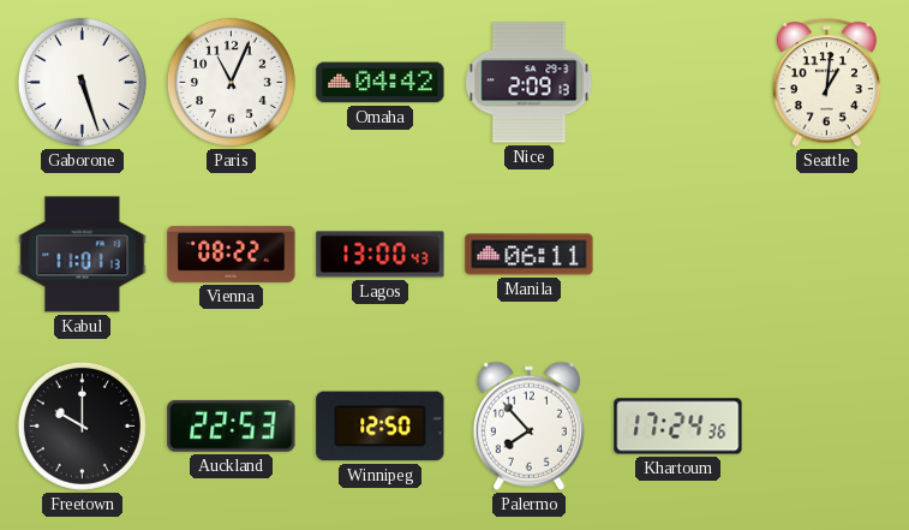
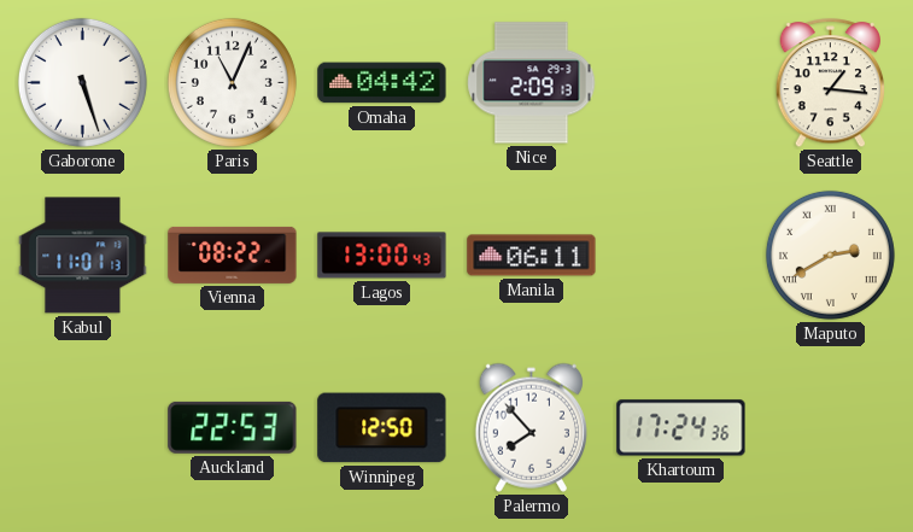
Seattle: 1:01 -> 1:16
Maputo: none -> 2:40
Freetown: 10:00 -> none
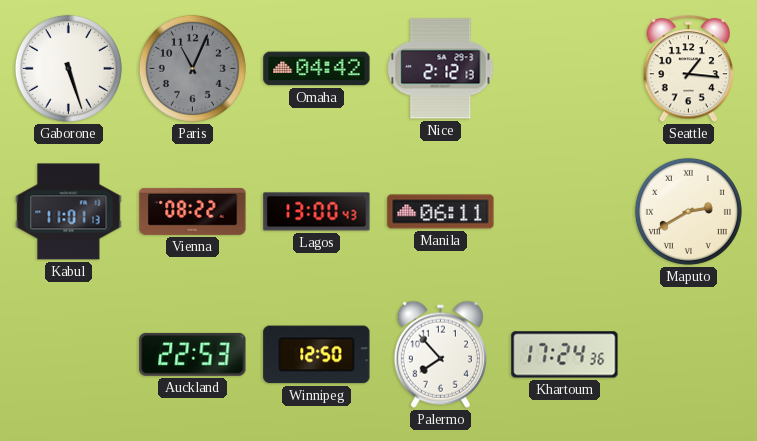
Paris dial: white -> grey
Nice: 2:09 -> 2:12
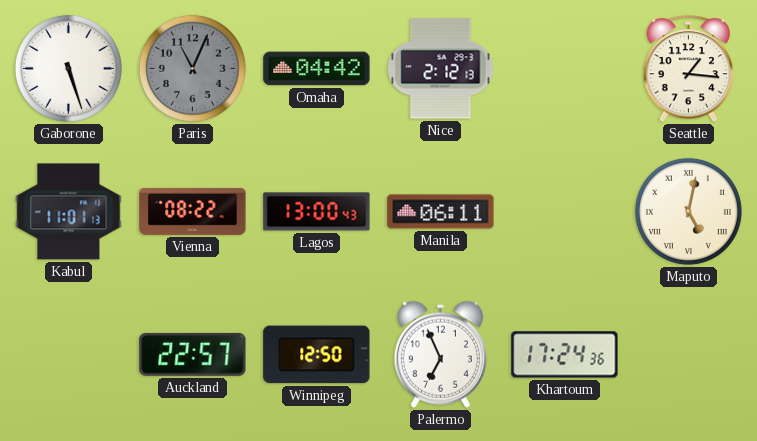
Maputo: 2:40 -> 5:02
Auckland: 22:53 -> 22:57
Palermo: 7:53 -> 6:56
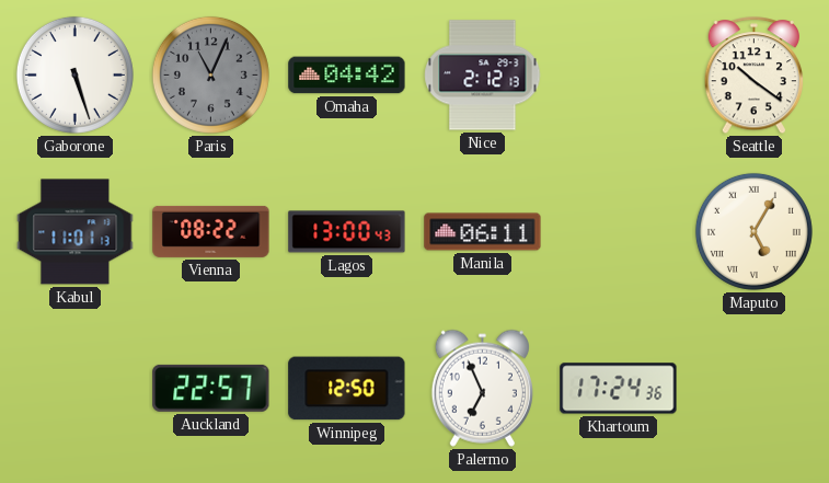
Seattle: 1:16 -> 10:21
Maputo: 5:02 -> 5:05
